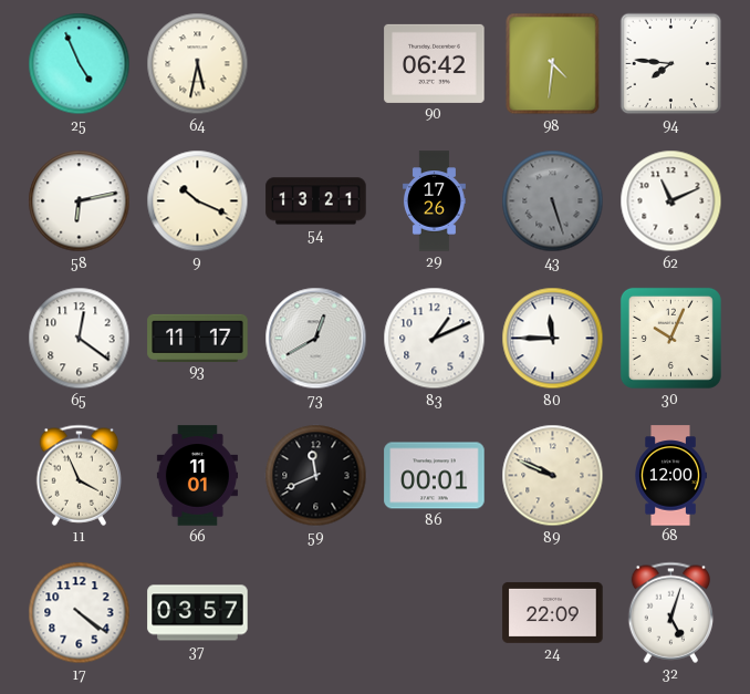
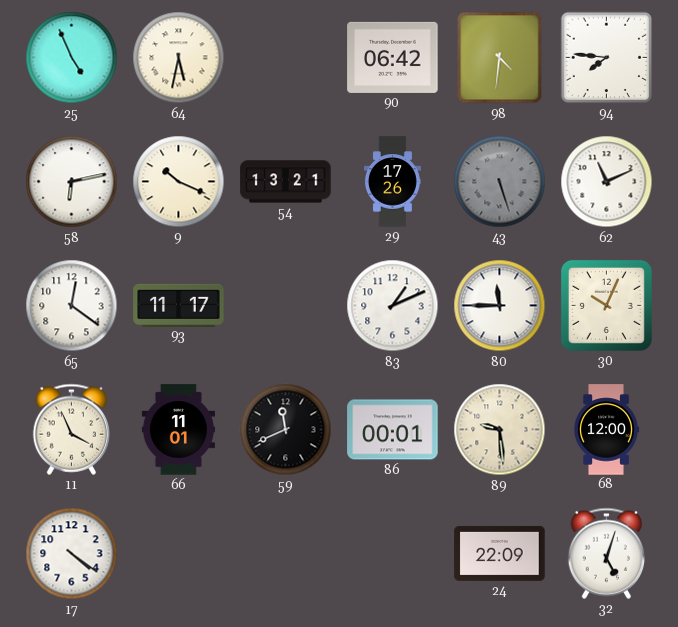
73: 12:40 -> none
89: 9:49 -> 9:29
37: 03:57 -> none
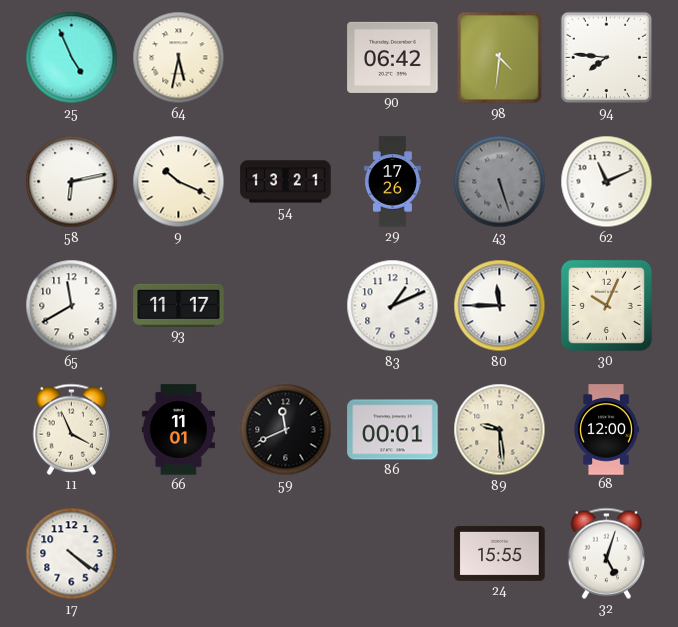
65: 12:21 -> 11:40
24: 22:09 -> 15:55
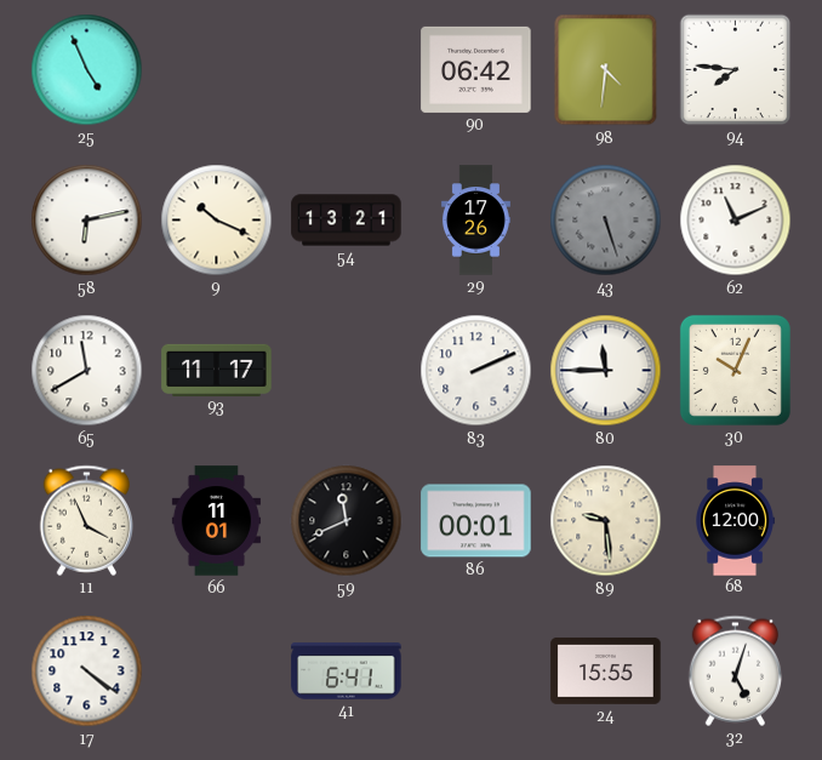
64: 5:32 -> none
83: 1:11 -> 2:11
41: none -> 6:41
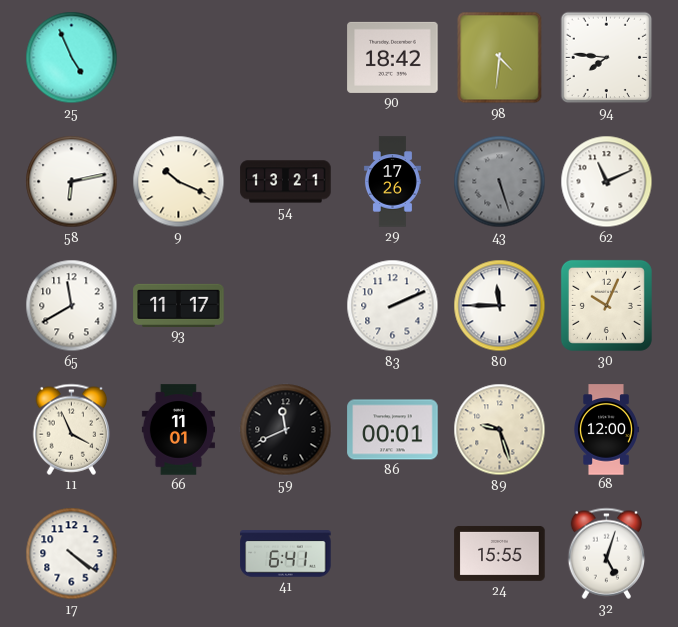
90: 06:42 -> 18:42
89: 9:29 -> 9:27
